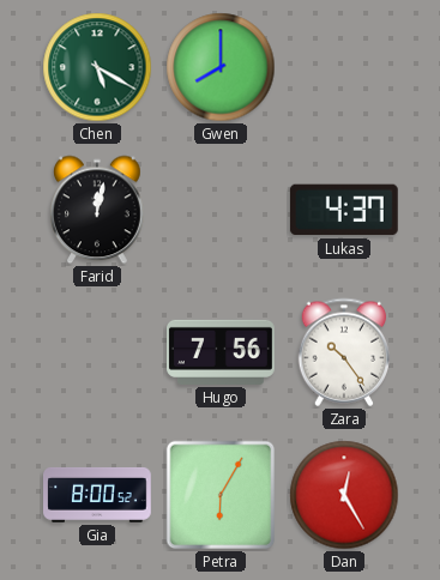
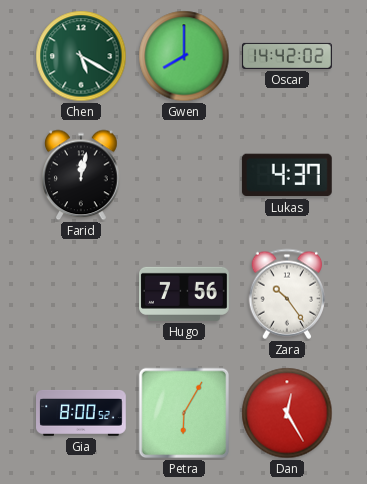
Oscar: none -> 14:42
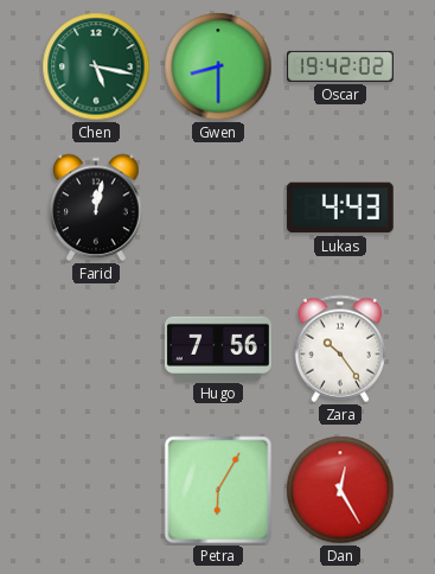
Chen: 5:20 -> 5:17
Gwen: 8:00 -> 8:30
Oscar: 14:42 -> 19:42
Lukas: 4:37 -> 4:43
Gia: 8:00 -> none
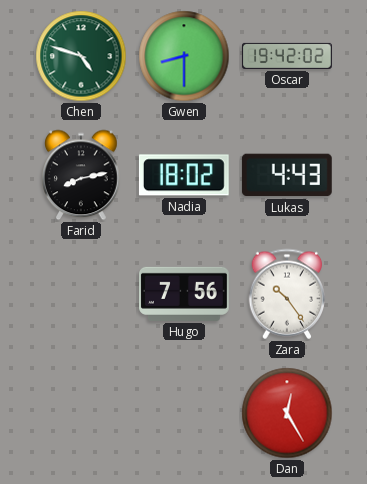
Chen: 5:17 -> 4:48
Farid: 12:02 -> 8:13
Nadia: none -> 18:02
Petra: 6:05 -> none
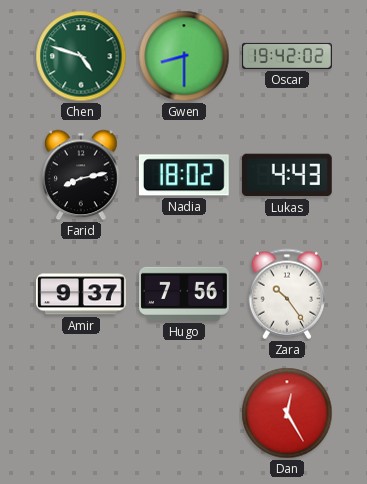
Amir: none -> 9:37
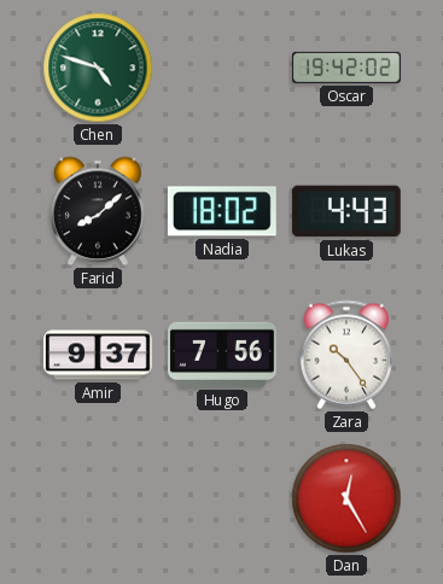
Gwen: 8:30 -> none
Farid: 8:13 -> 8:08
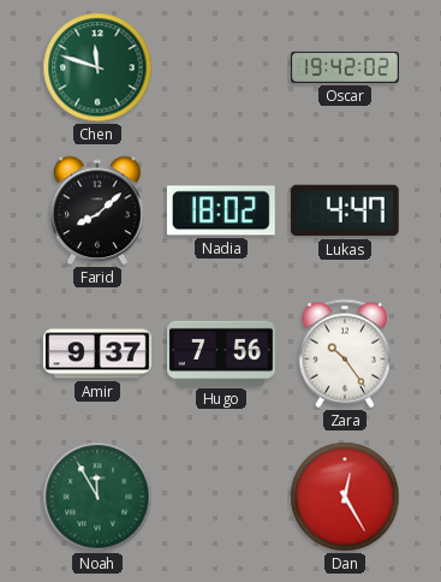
Chen: 4:48 -> 11:48
Lukas: 4:43 -> 4:47
Noah: none -> 11:55
